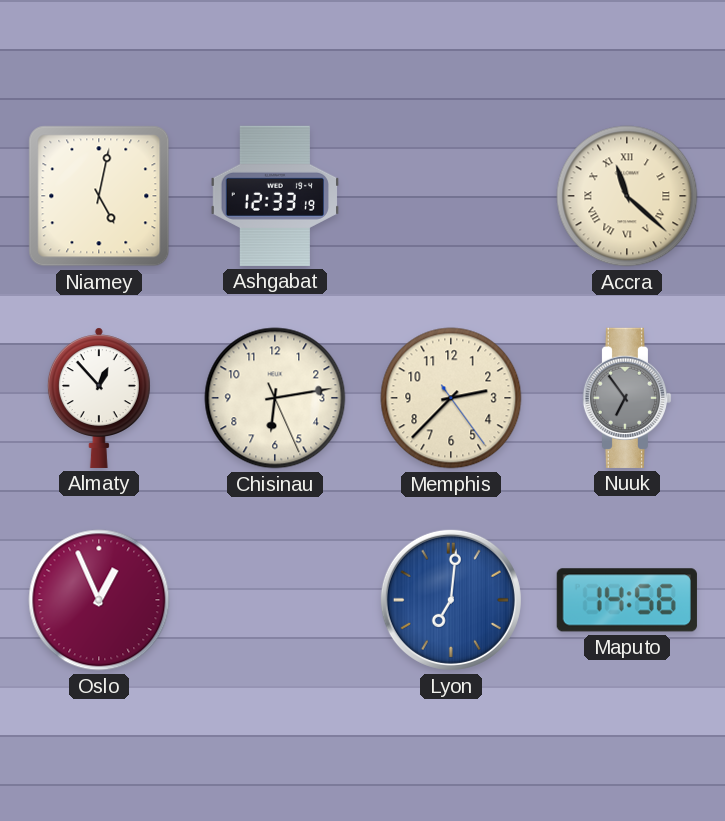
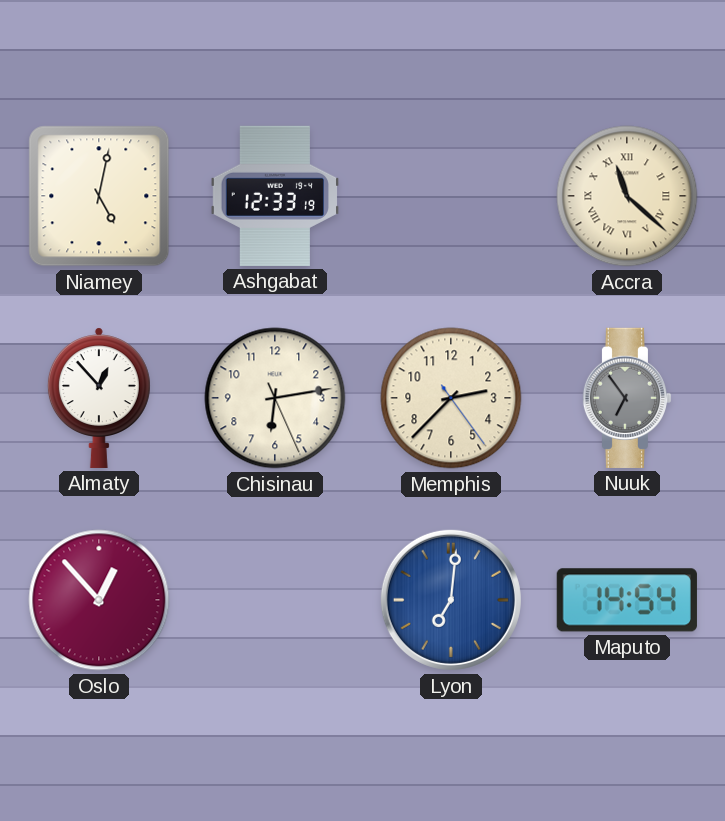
Oslo: 12:56 -> 12:53
Maputo: 14:56 -> 14:54
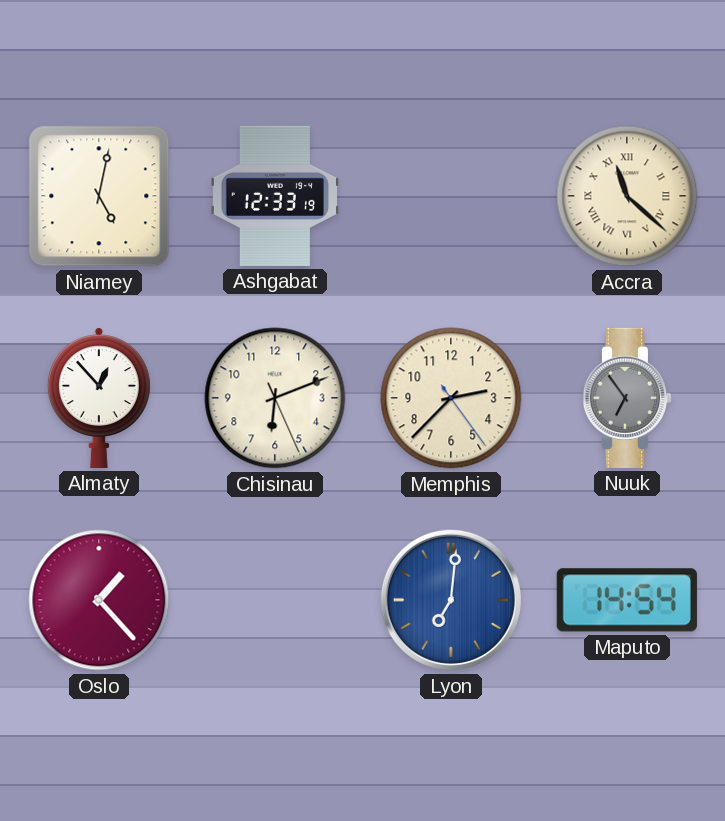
Chisinau: 6:13 -> 6:11
Oslo: 12:53 -> 1:23
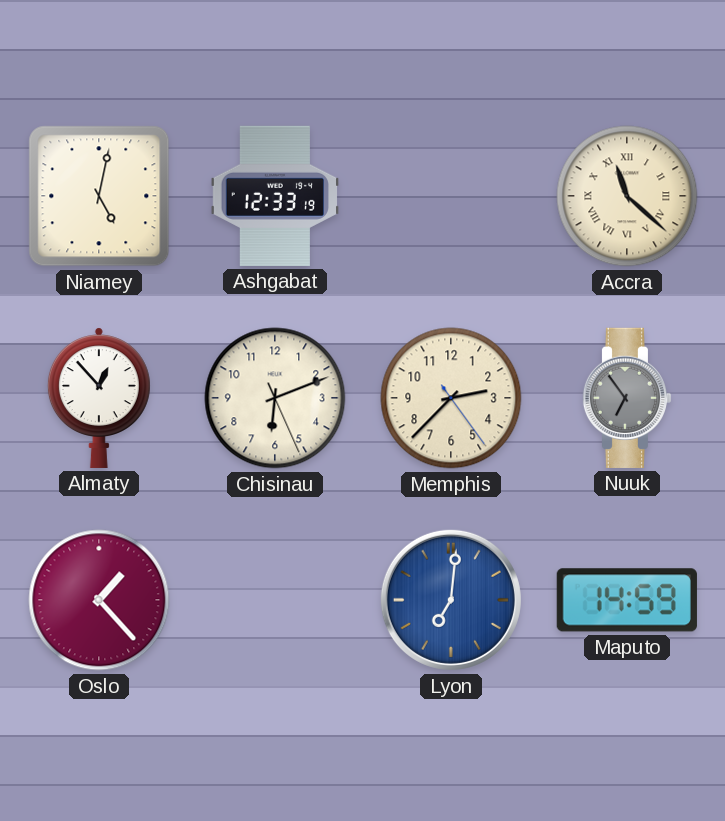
Maputo: 14:54 -> 14:59
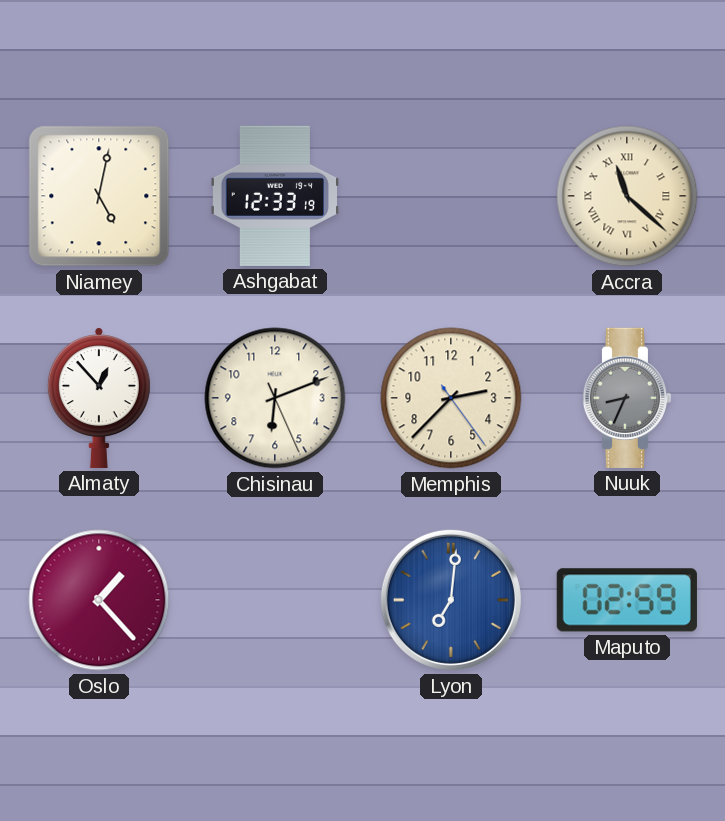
Nuuk: 6:54 -> 8:34
Maputo: 14:59 -> 02:59
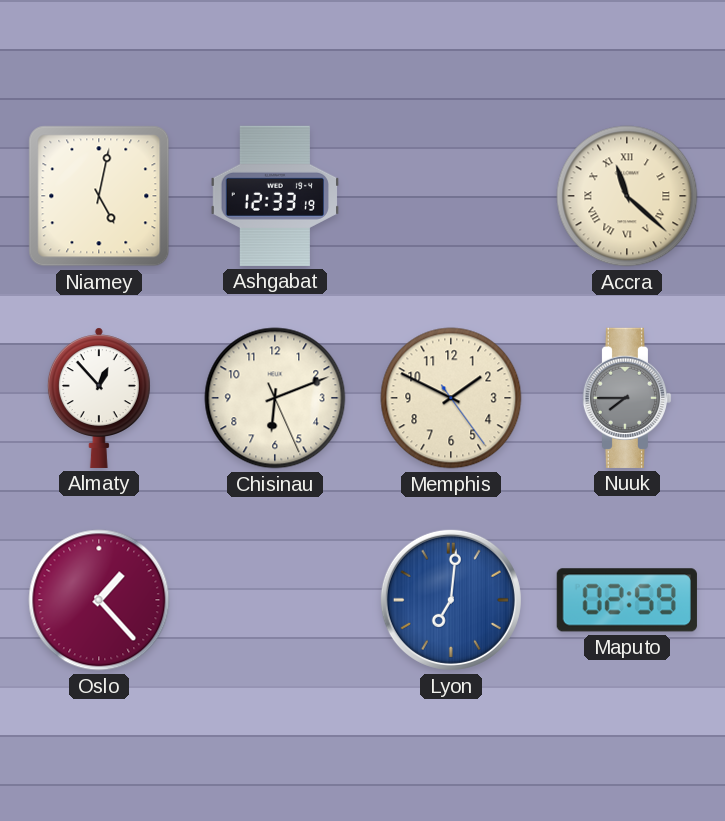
Memphis: 2:37 -> 1:49
Nuuk: 8:34 -> 7:45
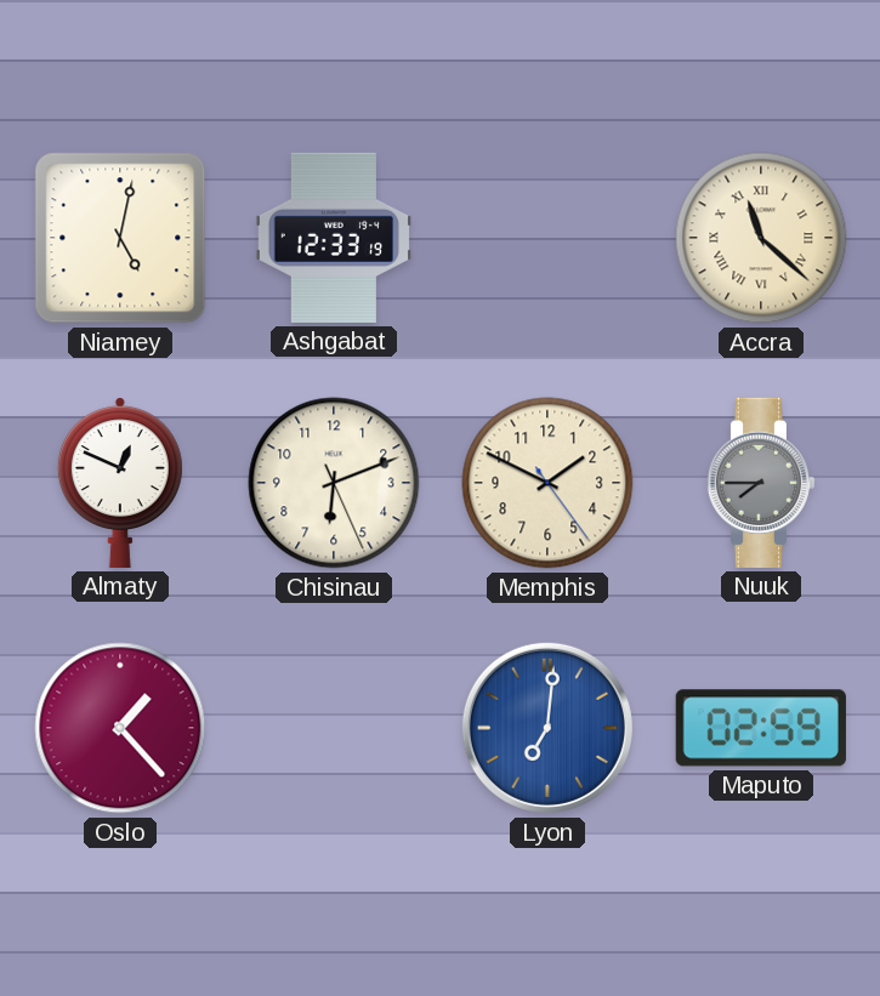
Almaty: 12:53 -> 12:49
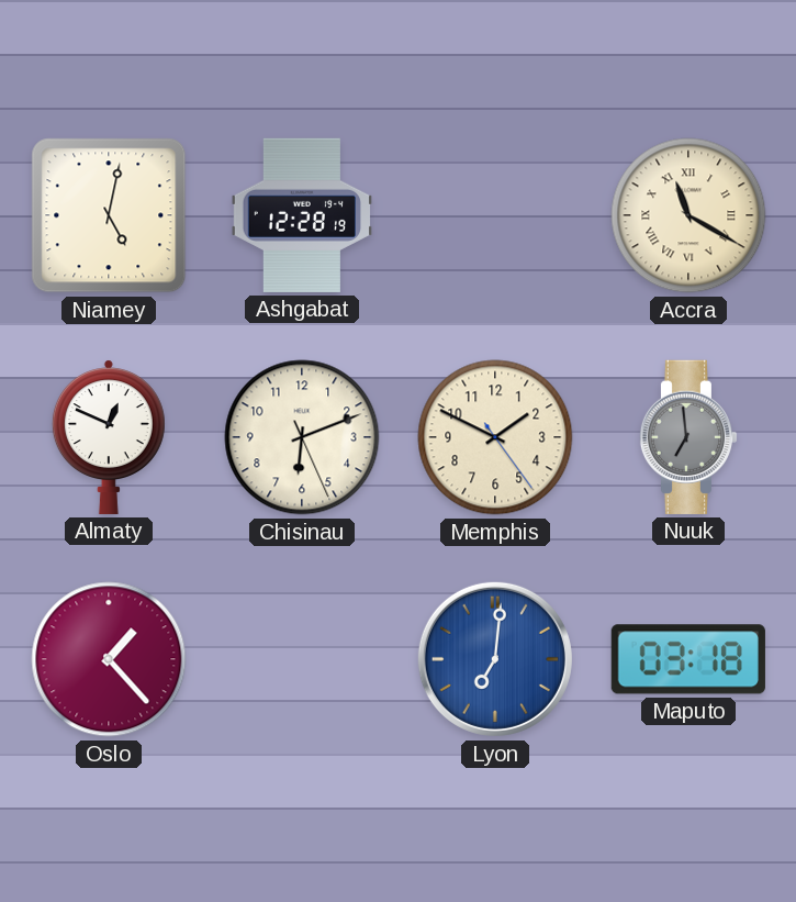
Ashgabat: 12:33 -> 12:28
Accra: 11:22 -> 11:20
Nuuk: 7:45 -> 6:59
Maputo: 02:59 -> 03:18
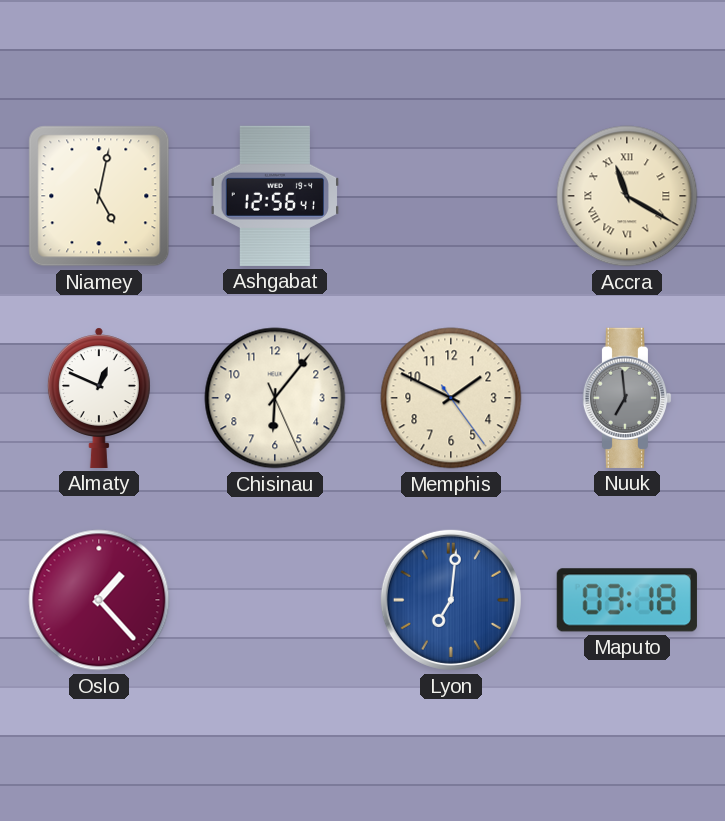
Ashgabat: 12:28 -> 12:56
Chisinau: 6:11 -> 6:06
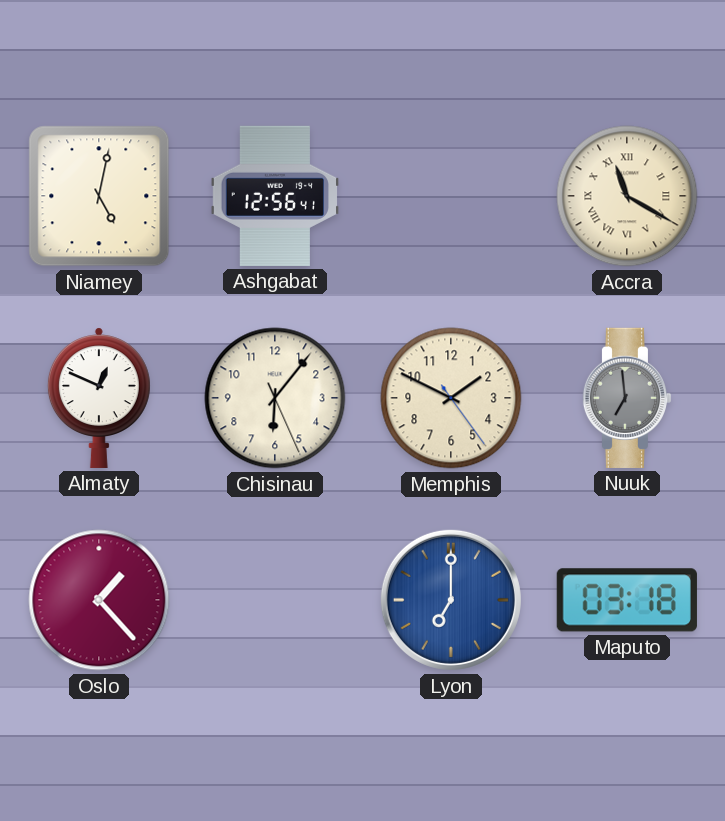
Lyon: 7:01 -> 7:00
